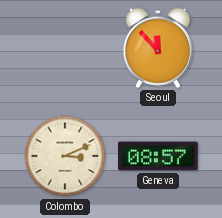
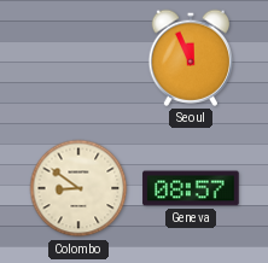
Seoul: 11:53 -> 11:56
Colombo: 3:11 -> 8:51
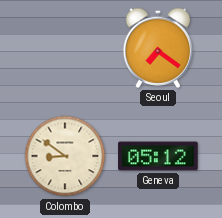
Seoul: 11:56 -> 7:21
Geneva: 08:57 -> 05:12
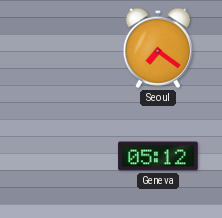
Colombo: 8:51 -> none
